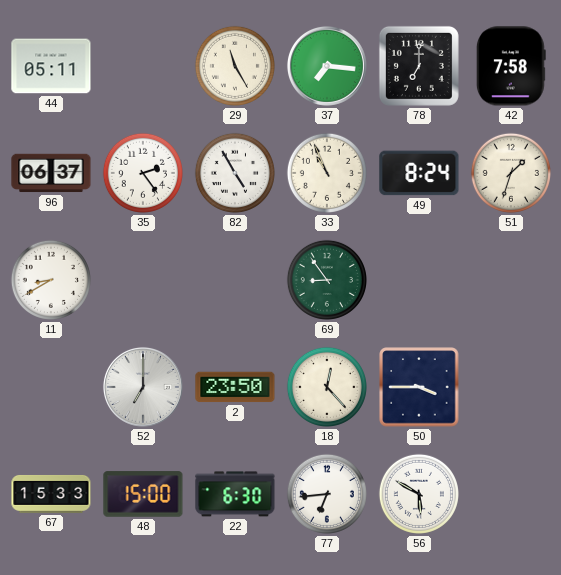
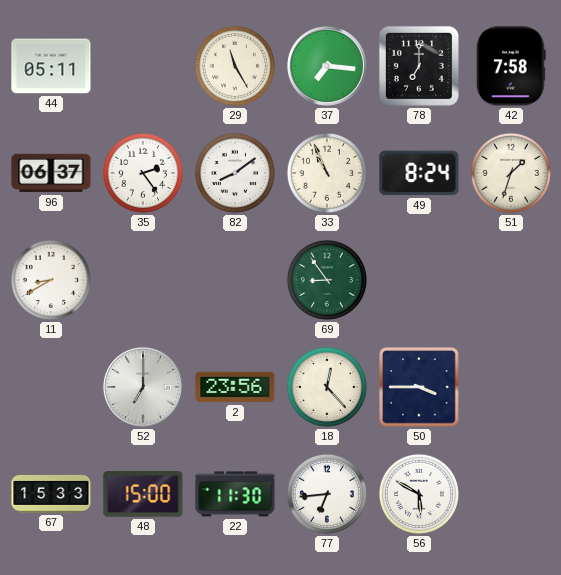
82: 4:55 -> 8:09
2: 23:50 -> 23:56
22: 6:30 -> 11:30
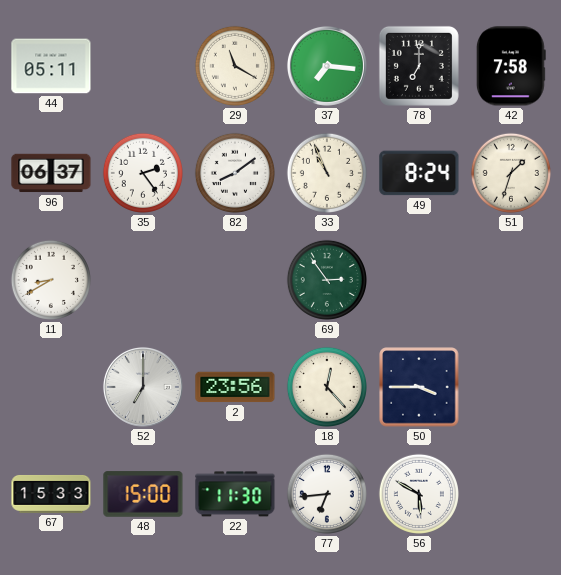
29: 11:25 -> 11:20
69: 8:54 -> 2:54
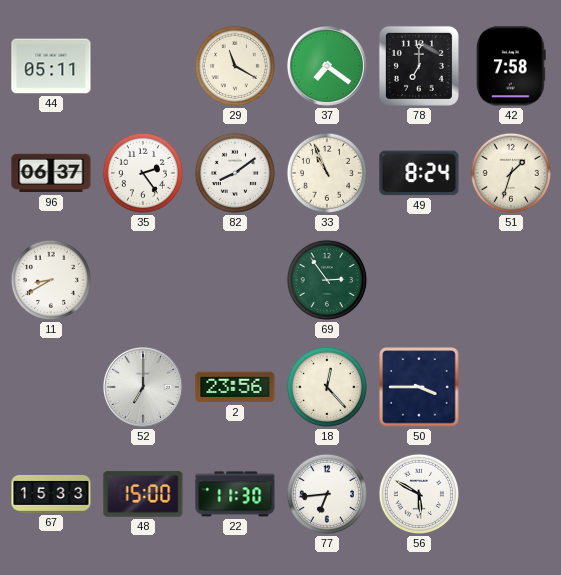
37: 7:16 -> 7:21
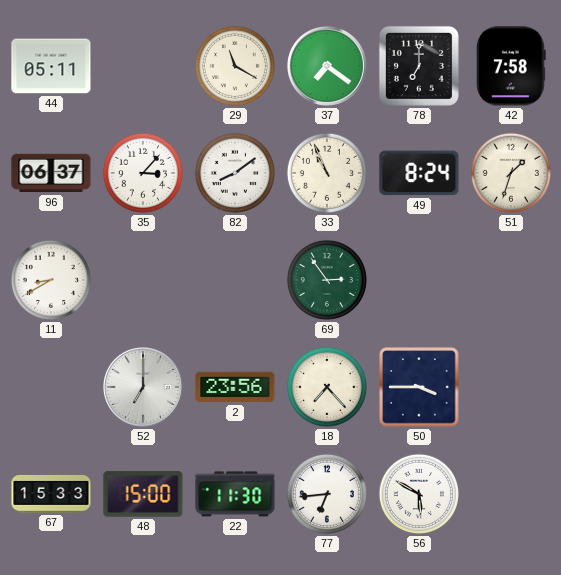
35: 2:24 -> 3:07
18: 12:23 -> 7:23
